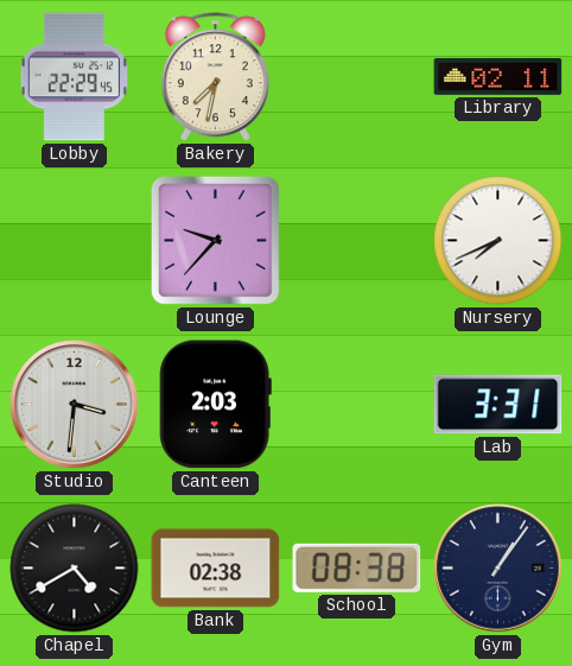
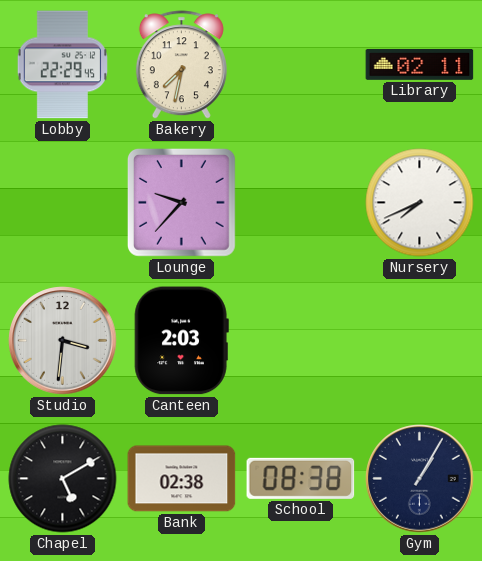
Lab: 3:31 -> none
Chapel: 4:40 -> 5:10
Gym: 1:06 -> 1:05
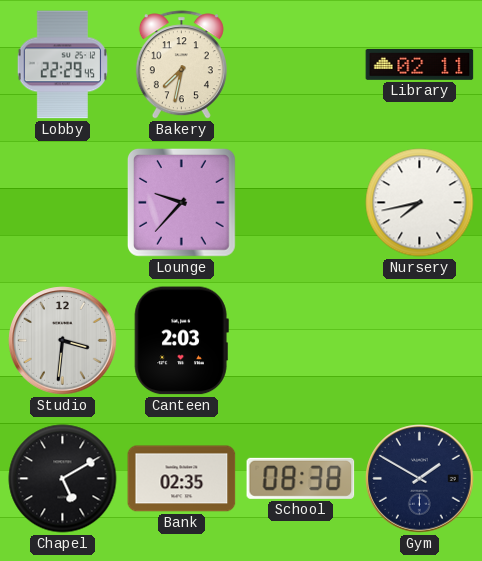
Nursery: 7:41 -> 7:43
Bank: 02:38 -> 02:35
Gym: 1:05 -> 1:50
